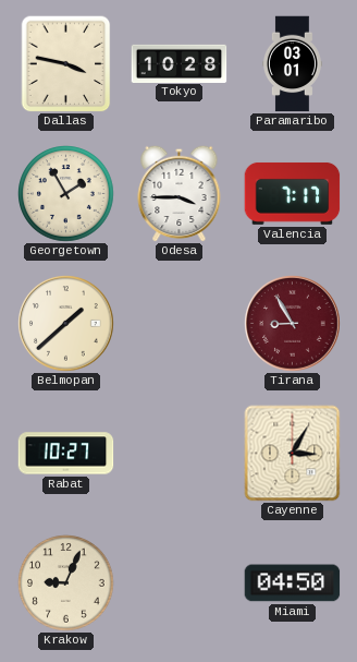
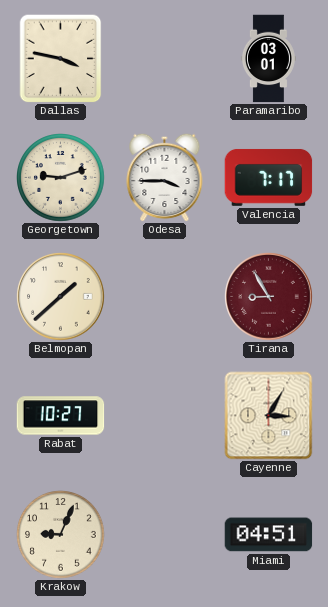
Tokyo: 10:28 -> none
Georgetown: 1:55 -> 9:12
Miami: 04:50 -> 04:51
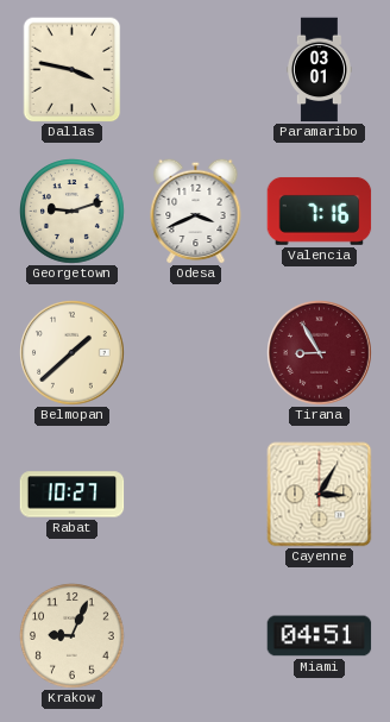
Odesa: 3:45 -> 3:41
Valencia: 7:17 -> 7:16
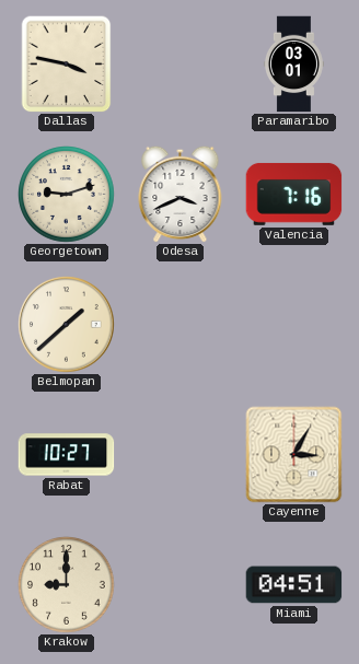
Tirana: 8:55 -> none
Krakow: 9:04 -> 9:00
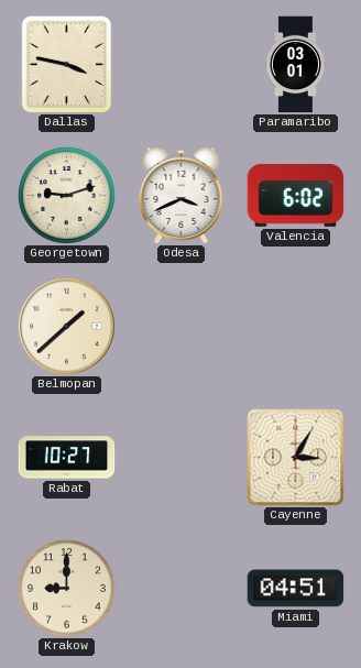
Valencia: 7:16 -> 6:02
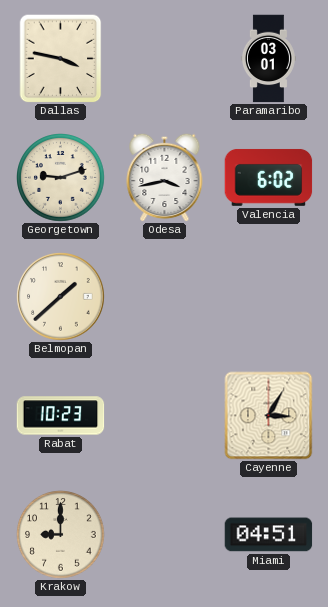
Odesa: 3:41 -> 3:43
Rabat: 10:27 -> 10:23
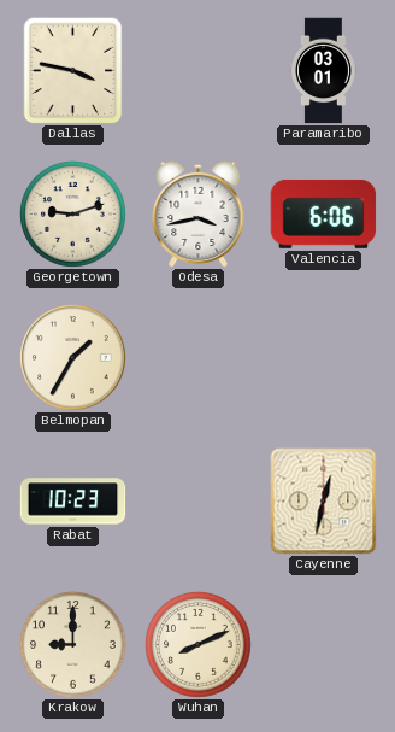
Valencia: 6:02 -> 6:06
Belmopan: 1:38 -> 1:35
Cayenne: 3:05 -> 12:32
Wuhan: none -> 8:11
Miami: 04:51 -> none
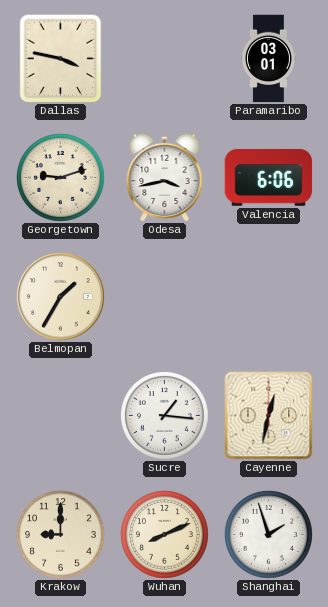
Rabat: 10:23 -> none
Sucre: none -> 1:16
Shanghai: none -> 1:57
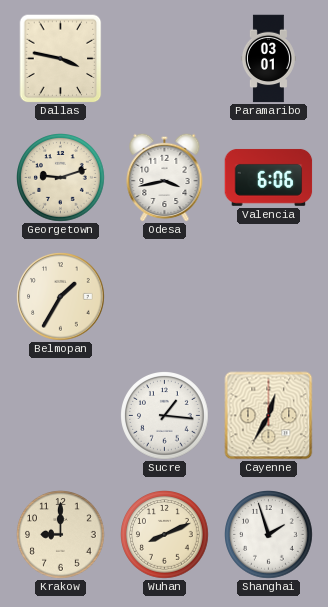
Cayenne: 12:32 -> 12:35
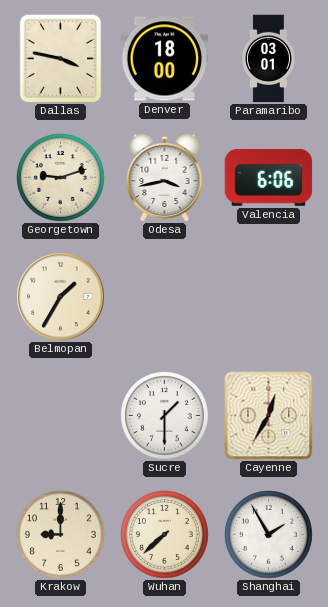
Denver: none -> 18:00
Sucre: 1:16 -> 1:30
Wuhan: 8:11 -> 7:38
Shanghai: 1:57 -> 1:55
